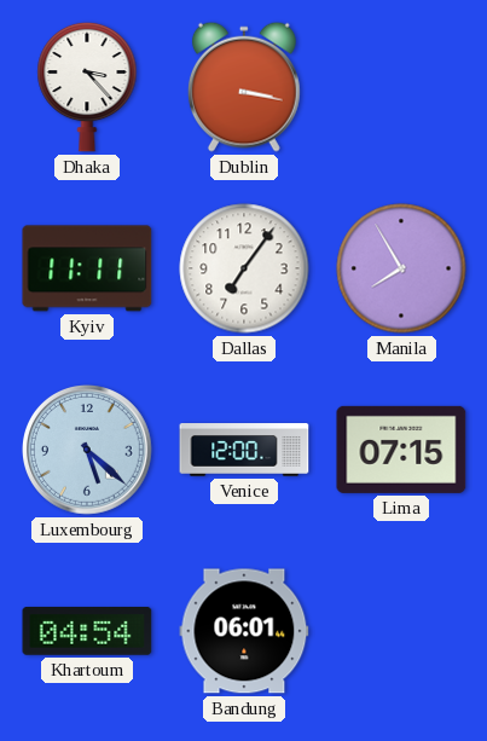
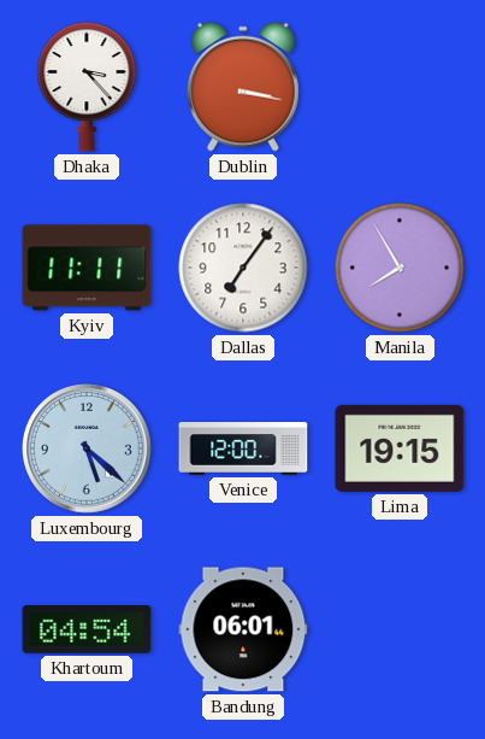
Lima: 07:15 -> 19:15
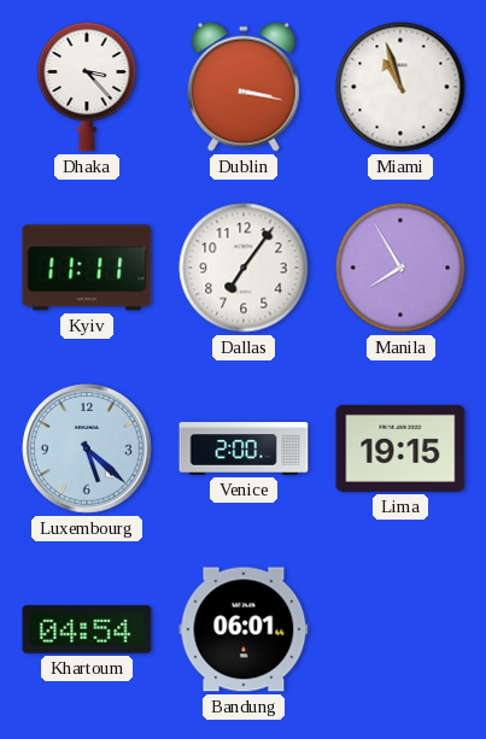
Miami: none -> 10:57
Venice: 12:00 -> 2:00
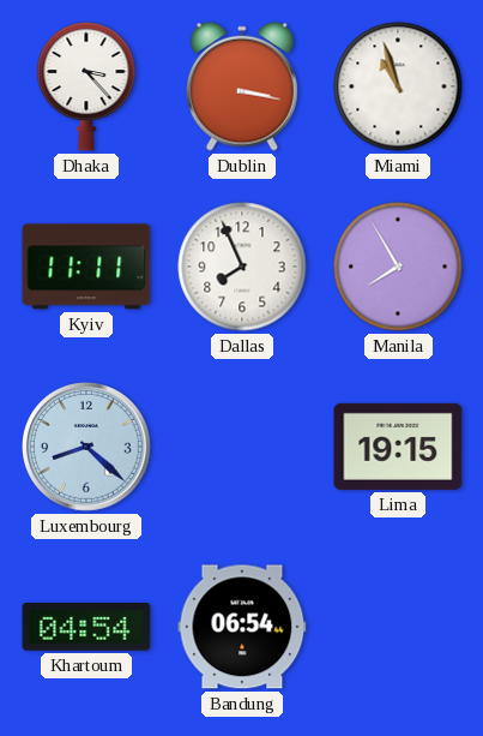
Dallas: 7:06 -> 7:56
Luxembourg: 5:22 -> 8:22
Venice: 2:00 -> none
Bandung: 06:01 -> 06:54
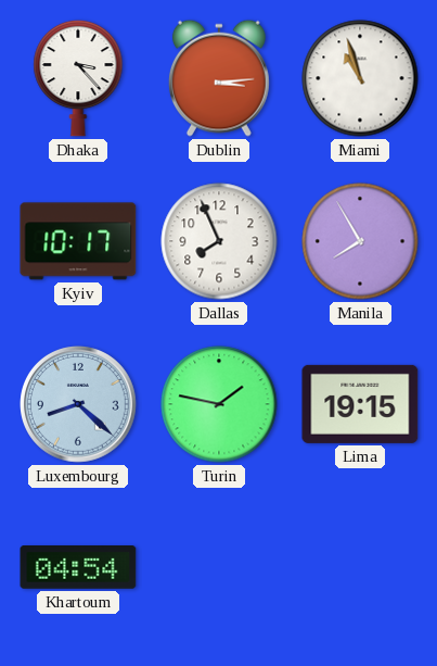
Dublin: 3:17 -> 3:14
Kyiv: 11:11 -> 10:17
Turin: none -> 1:47
Bandung: 06:54 -> none
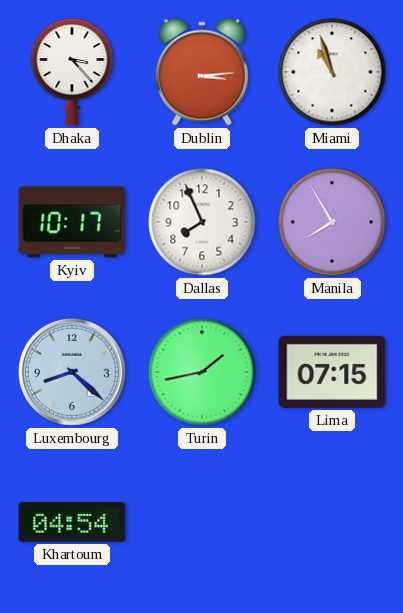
Turin: 1:47 -> 1:43
Lima: 19:15 -> 07:15
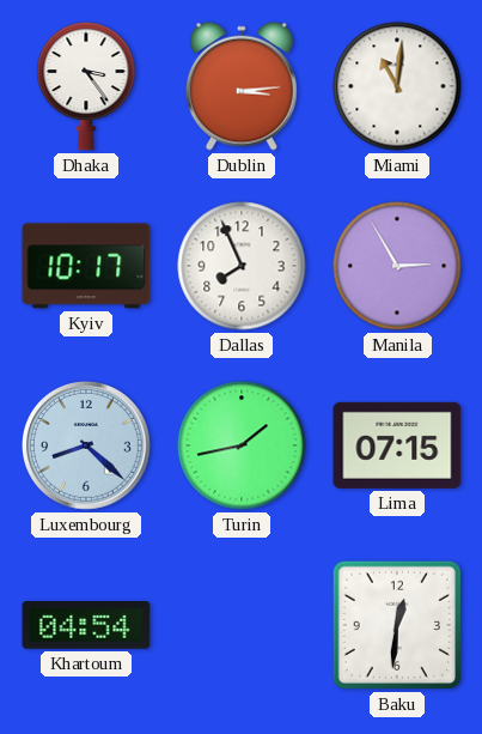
Dhaka: 3:23 -> 3:24
Miami: 10:57 -> 11:01
Manila: 7:55 -> 2:55
Baku: none -> 12:31
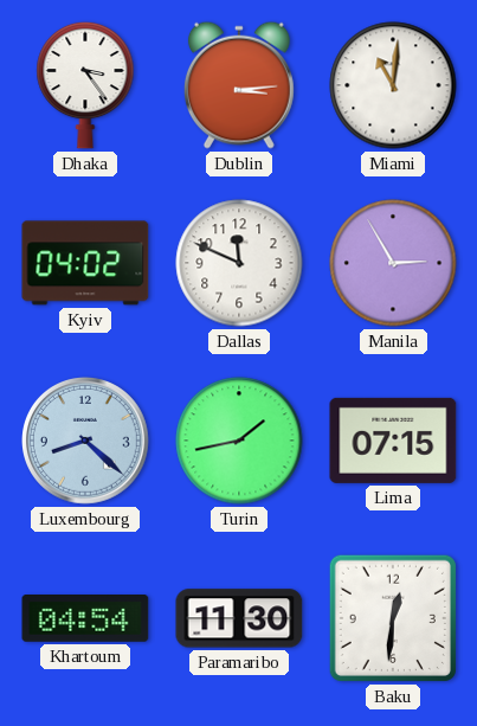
Kyiv: 10:17 -> 04:02
Dallas: 7:56 -> 11:49
Paramaribo: none -> 11:30
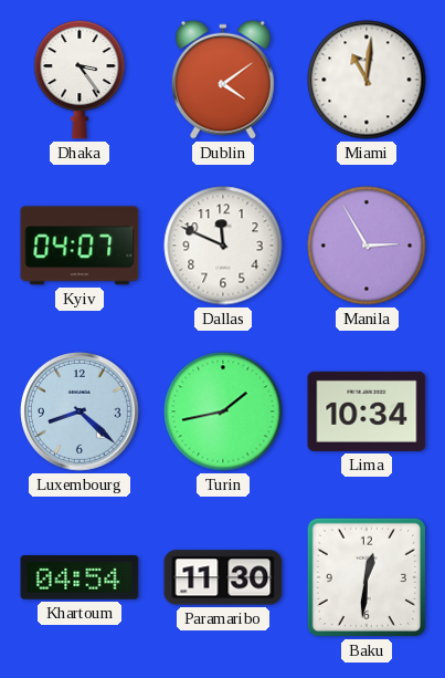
Dublin: 3:14 -> 4:09
Kyiv: 04:02 -> 04:07
Lima: 07:15 -> 10:34
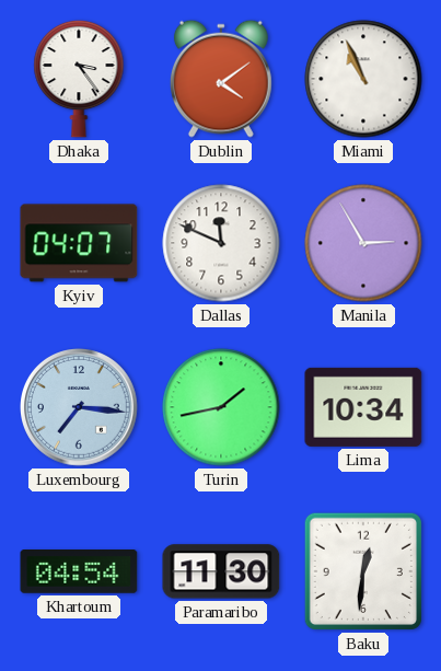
Miami: 11:01 -> 10:56
Luxembourg: 8:22 -> 7:16
